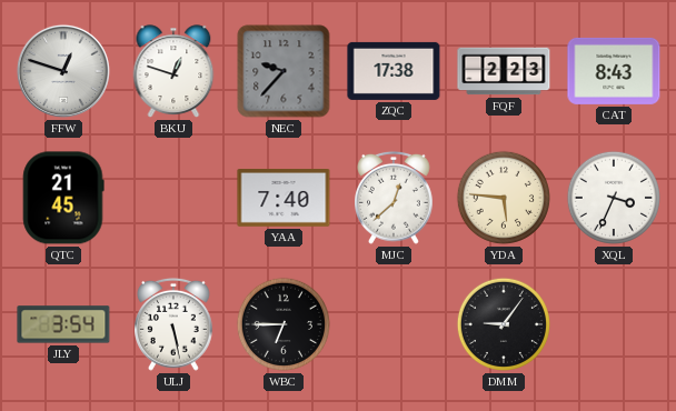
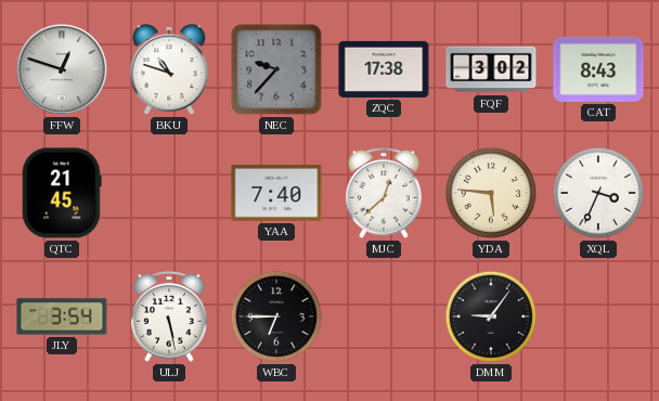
BKU: 12:48 -> 10:48
FQF: 2:23 -> 3:02
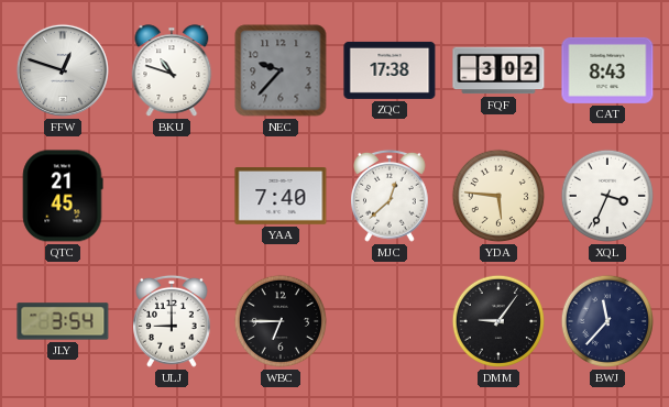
ULJ: 5:28 -> 9:00
BWJ: none -> 11:37
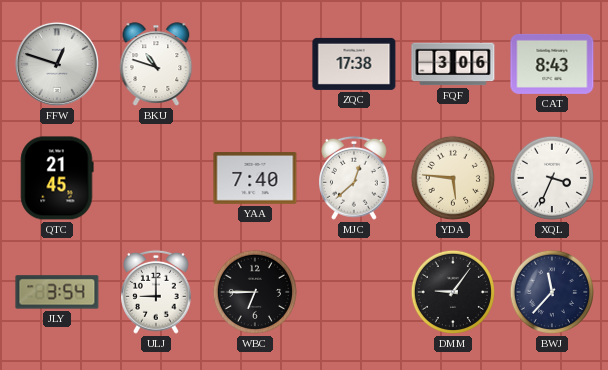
NEC: 9:37 -> none
FQF: 3:02 -> 3:06
